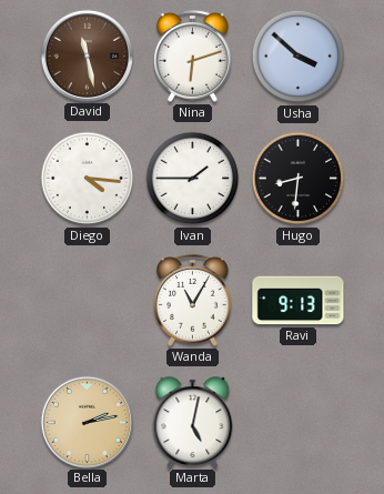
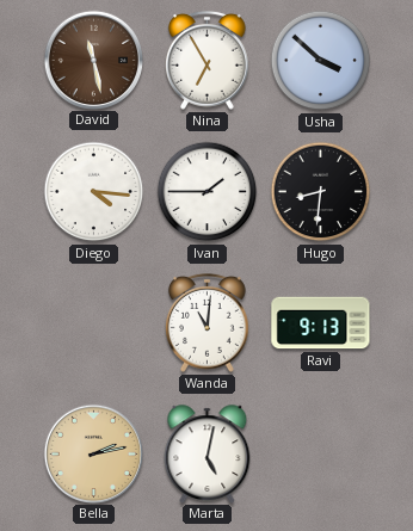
Nina: 6:12 -> 6:55
Wanda: 11:05 -> 11:01
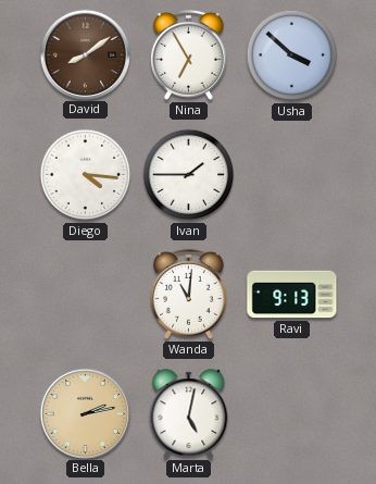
David: 11:28 -> 8:09
Hugo: 8:31 -> none
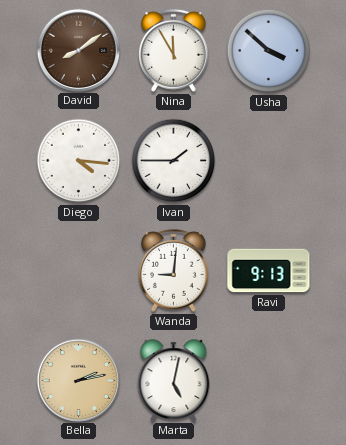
Nina: 6:55 -> 11:55
Wanda: 11:01 -> 9:01
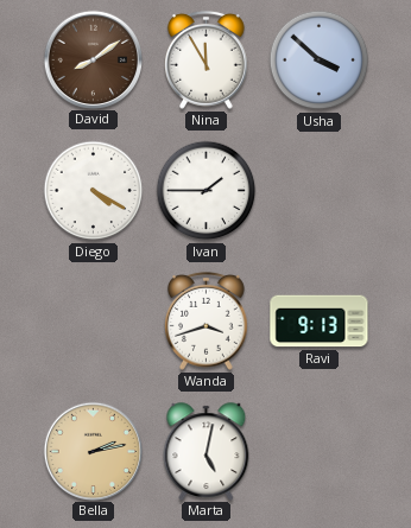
Diego: 4:16 -> 4:20
Wanda: 9:01 -> 3:42
